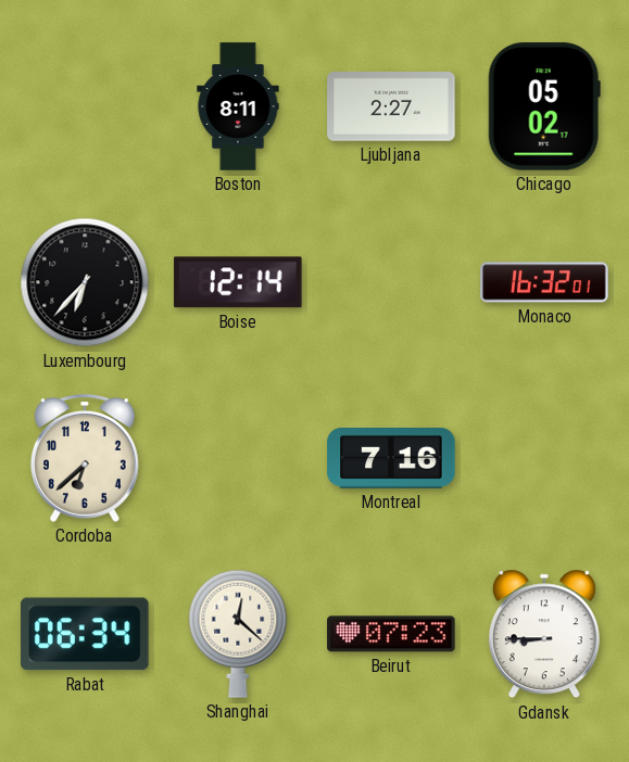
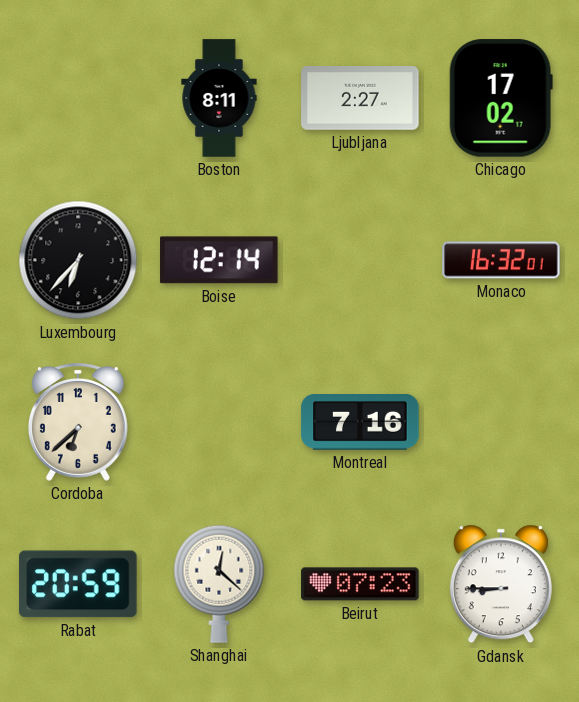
Chicago: 05:02 -> 17:02
Rabat: 06:34 -> 20:59
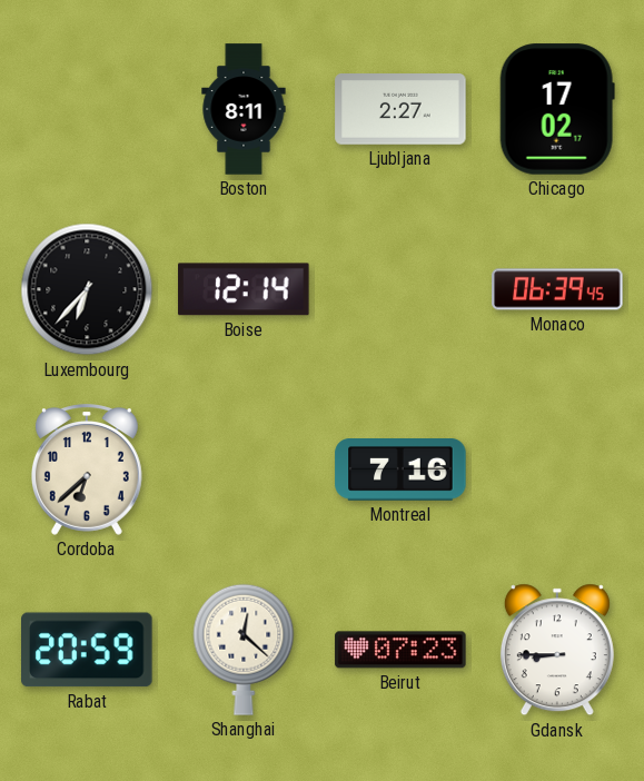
Monaco: 16:32 -> 06:39
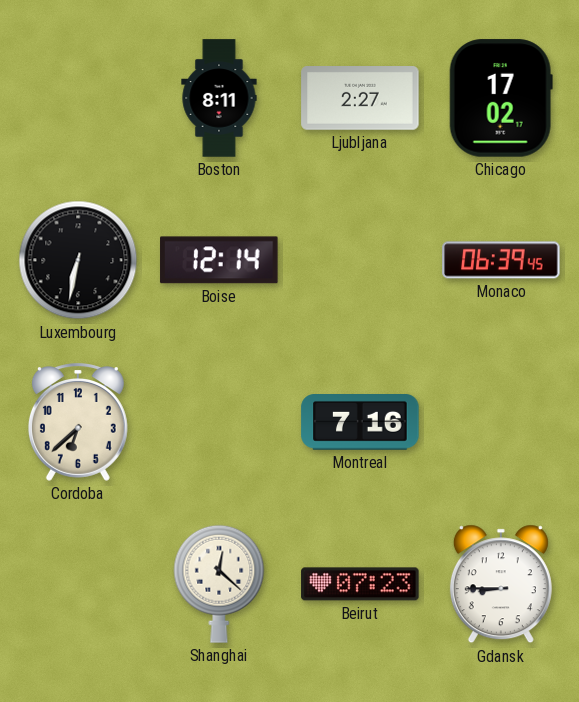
Luxembourg: 6:37 -> 6:32
Rabat: 20:59 -> none
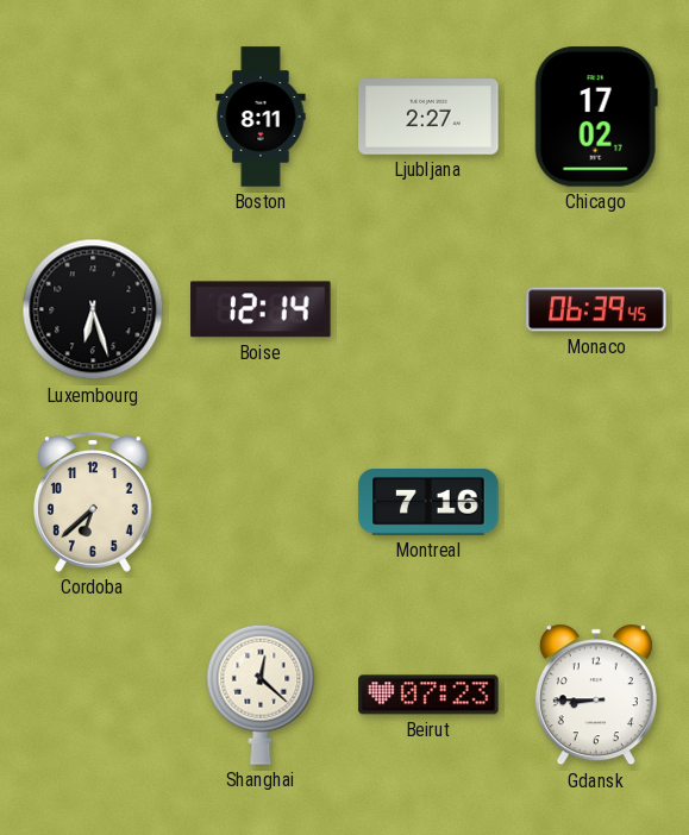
Luxembourg: 6:32 -> 6:27
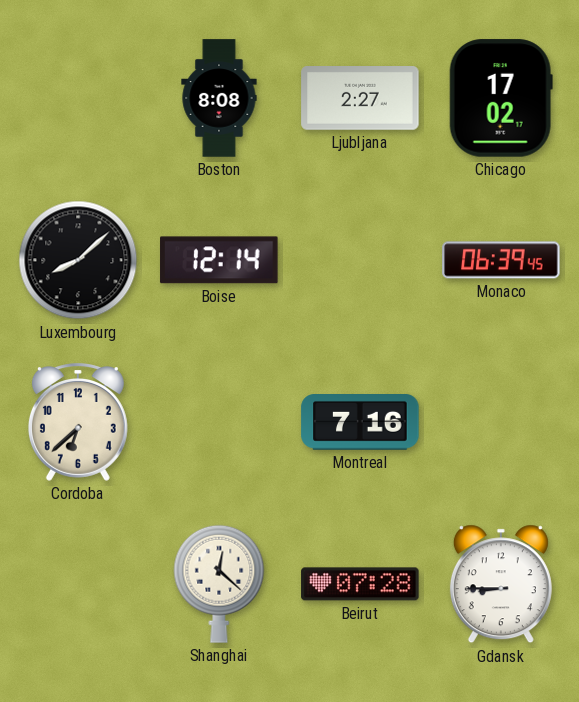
Boston: 8:11 -> 8:08
Luxembourg: 6:27 -> 8:08
Beirut: 07:23 -> 07:28
